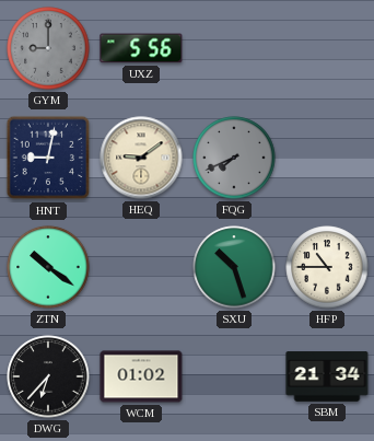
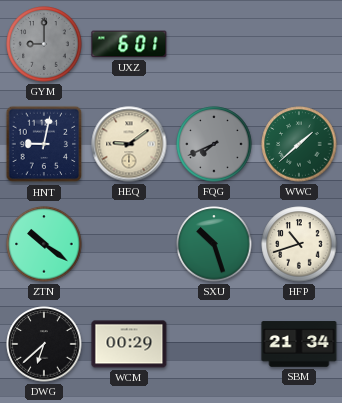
UXZ: 5:56 -> 6:01
WWC: none -> 1:38
HFP: 10:45 -> 10:42
DWG: 6:37 -> 6:38
WCM: 01:02 -> 00:29
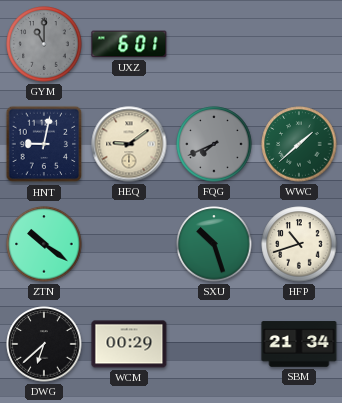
GYM: 9:00 -> 11:00
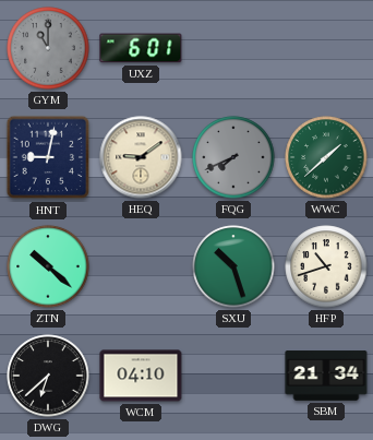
ZTN: 10:21 -> 10:22
WCM: 00:29 -> 04:10
